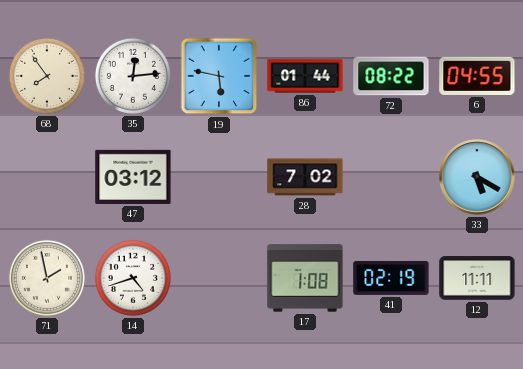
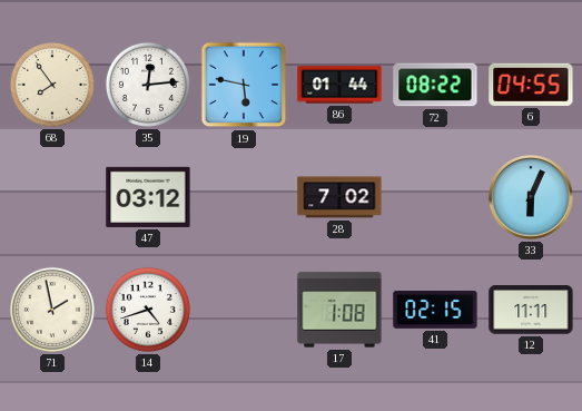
33: 5:20 -> 6:04
41: 02:19 -> 02:15
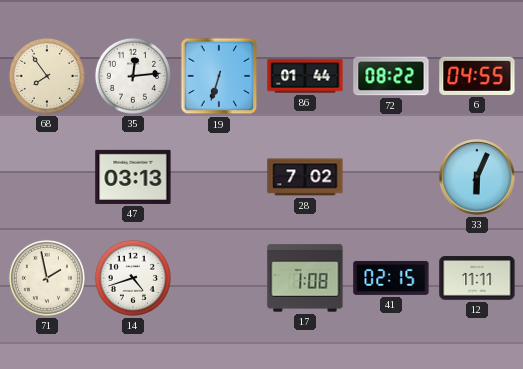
19: 5:47 -> 6:33
47: 03:12 -> 03:13
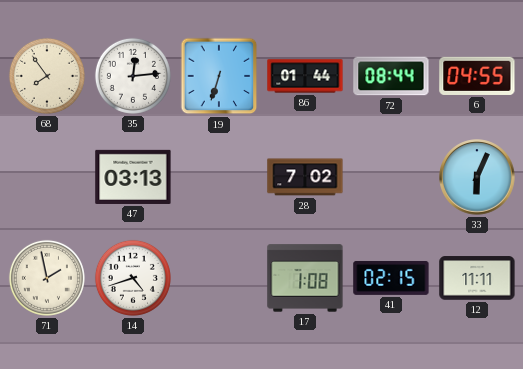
72: 08:22 -> 08:44
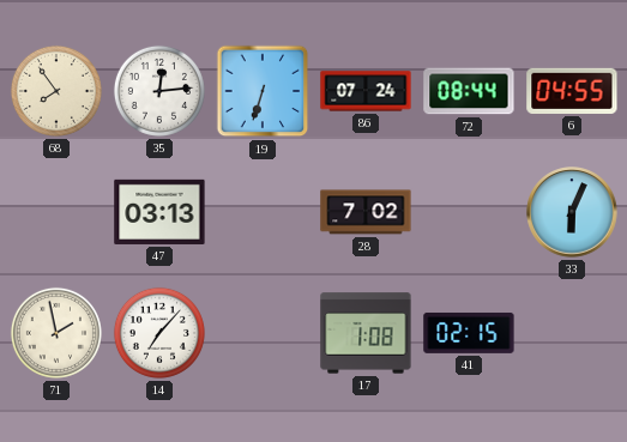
86: 01:44 -> 07:24
14: 4:42 -> 7:07
12: 11:11 -> none
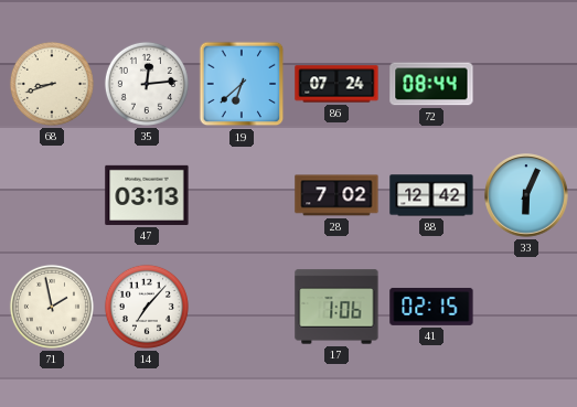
68: 7:54 -> 8:42
19: 6:33 -> 6:38
6: 04:55 -> none
88: none -> 12:42
17: 1:08 -> 1:06
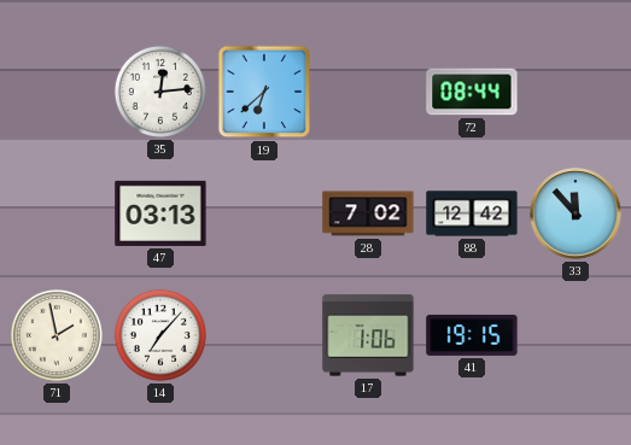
68: 8:42 -> none
86: 07:24 -> none
33: 6:04 -> 11:53
41: 02:15 -> 19:15
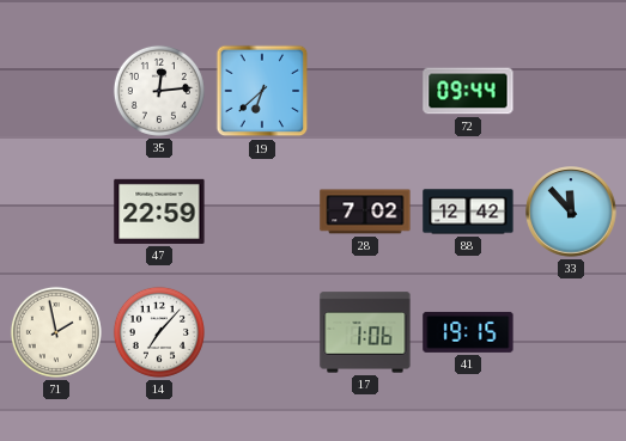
72: 08:44 -> 09:44
47: 03:13 -> 22:59
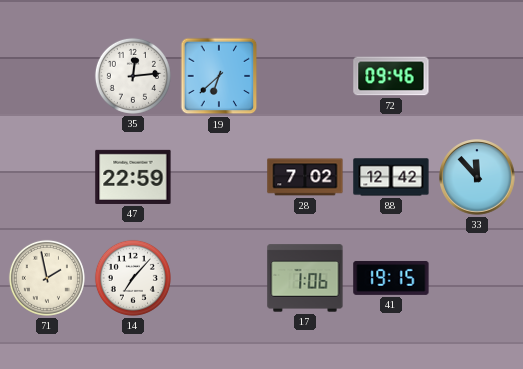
72: 09:44 -> 09:46
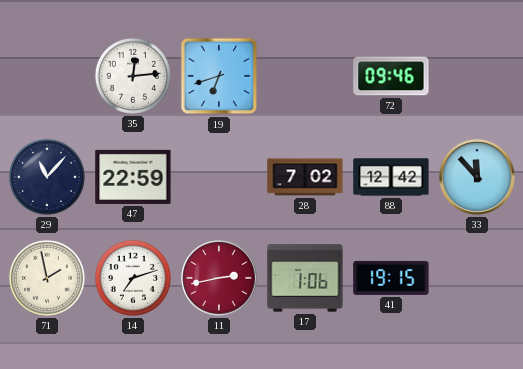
19: 6:38 -> 6:42
29: none -> 11:07
14: 7:07 -> 7:12
11: none -> 2:43
